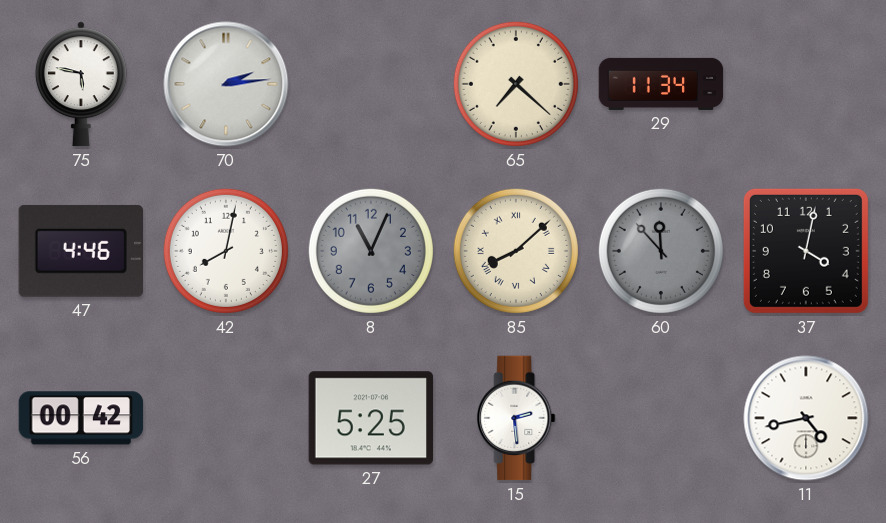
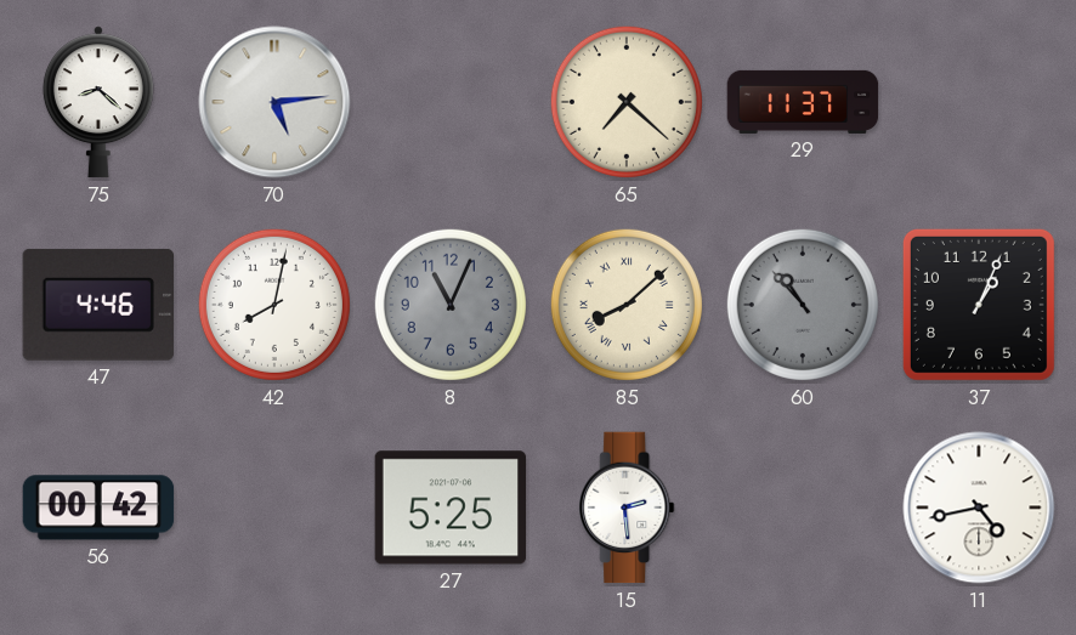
75: 5:47 -> 8:22
70: 2:14 -> 5:14
29: 11:34 -> 11:37
60: 11:53 -> 10:53
37: 4:02 -> 1:04
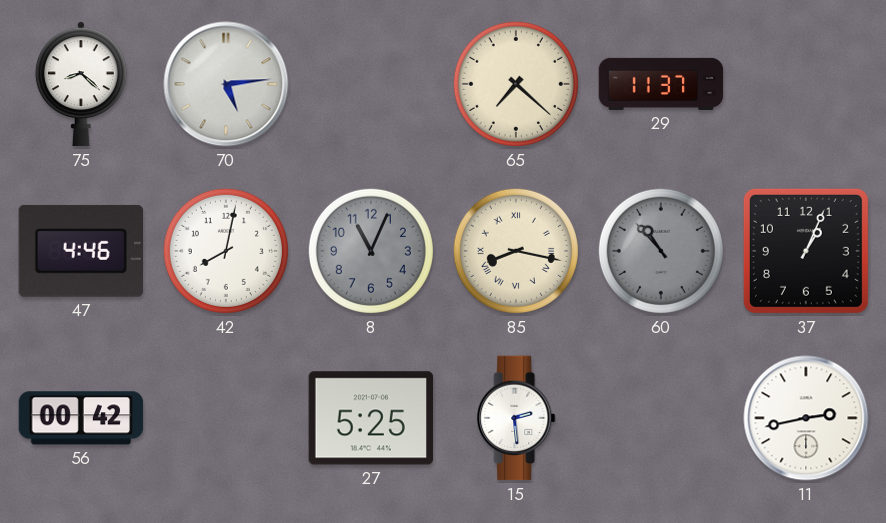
85: 8:08 -> 8:17
11: 4:43 -> 2:43
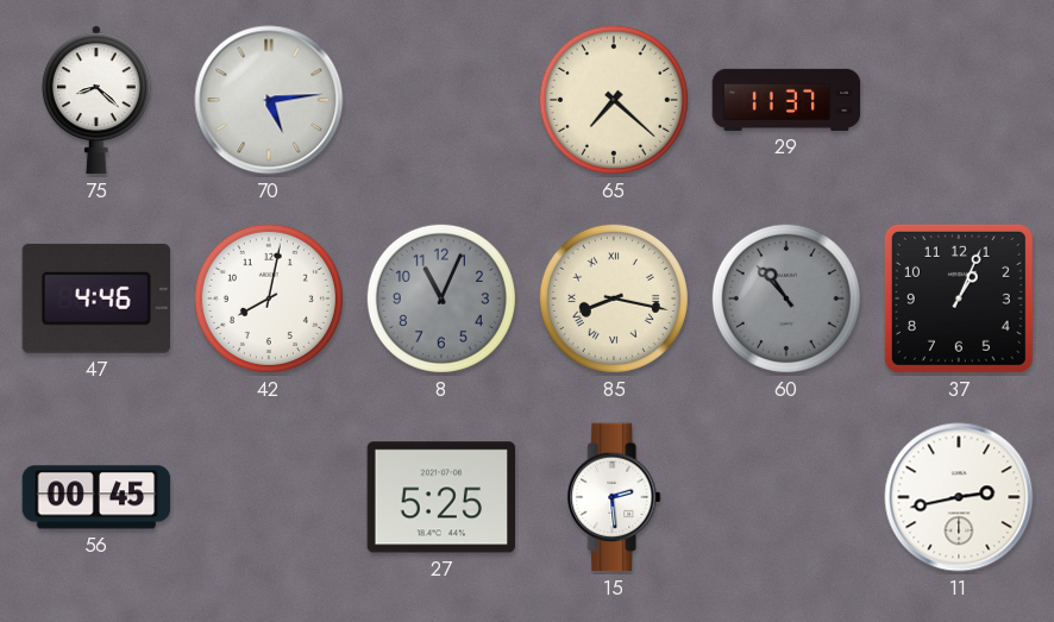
56: 00:42 -> 00:45
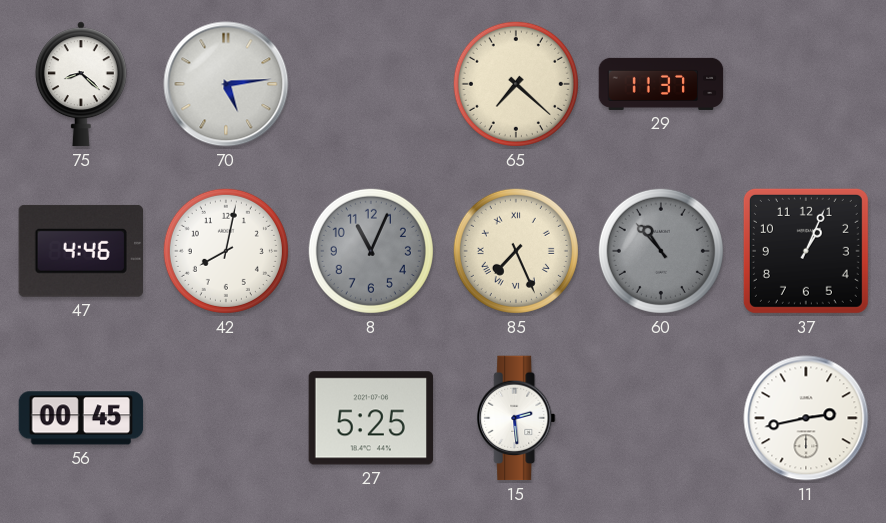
85: 8:17 -> 7:26
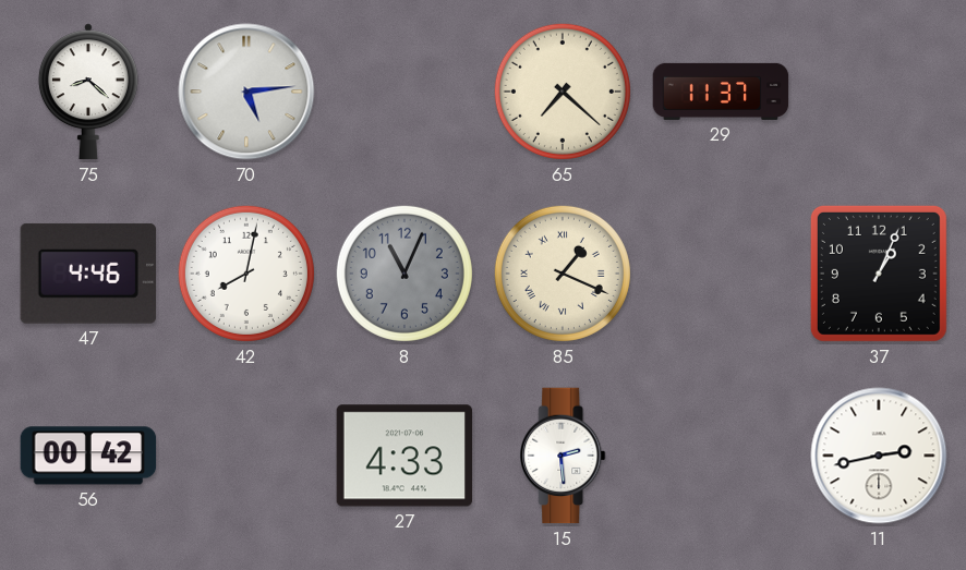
85: 7:26 -> 1:19
60: 10:53 -> none
56: 00:45 -> 00:42
27: 5:25 -> 4:33
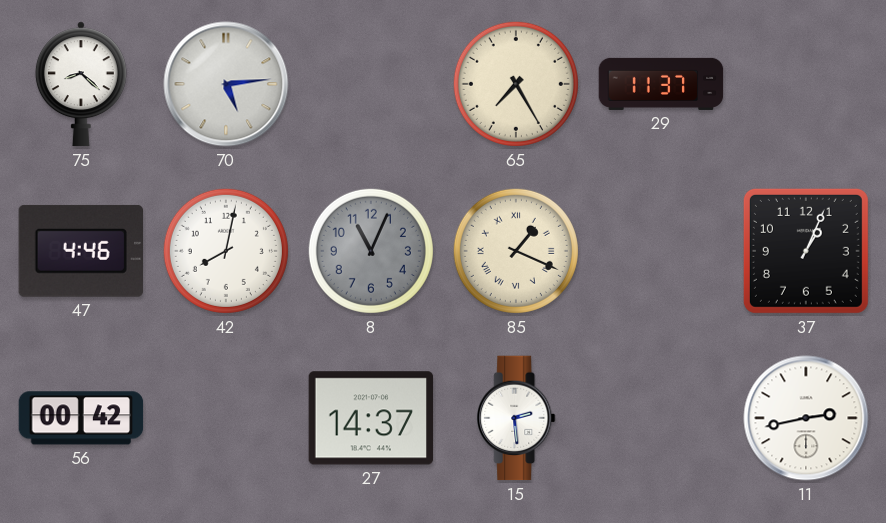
65: 7:22 -> 7:25
27: 4:33 -> 14:37
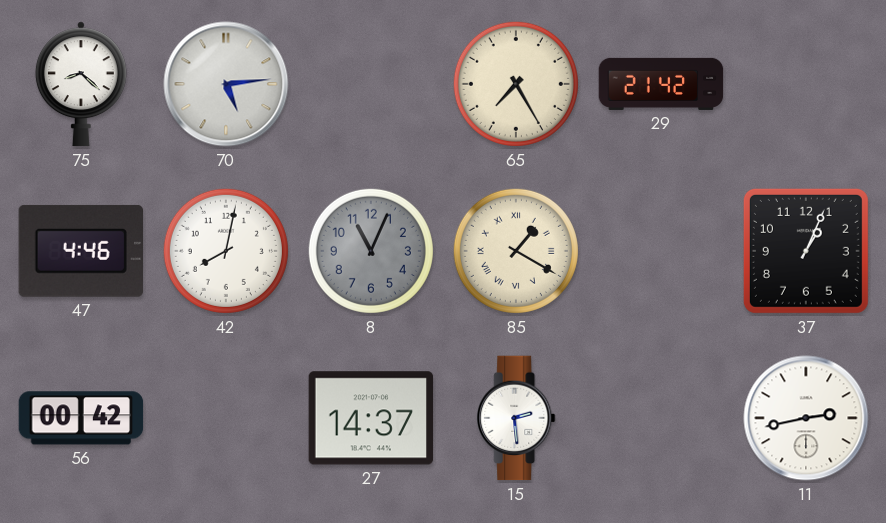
29: 11:37 -> 21:42
85: 1:19 -> 1:20
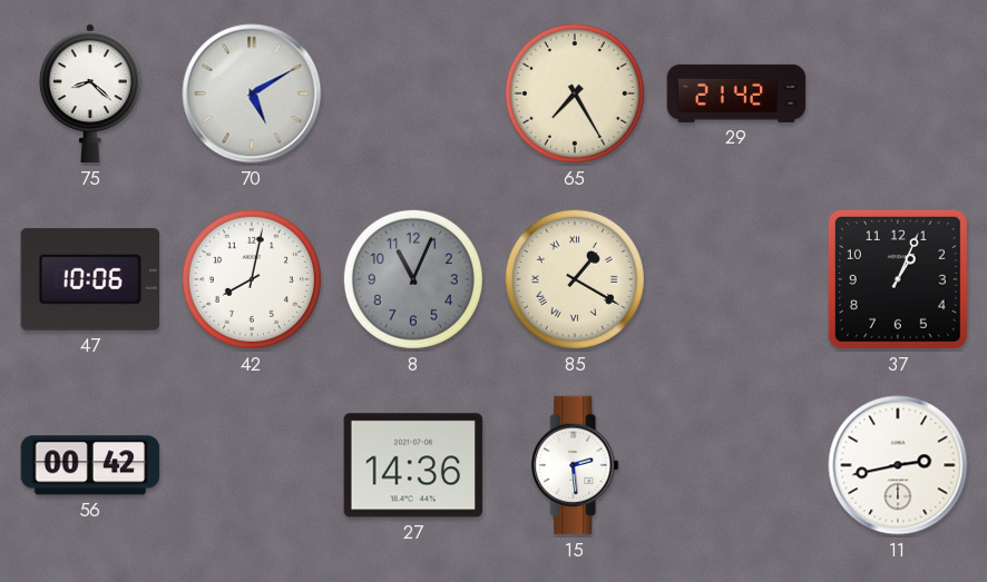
70: 5:14 -> 5:10
47: 4:46 -> 10:06
27: 14:37 -> 14:36
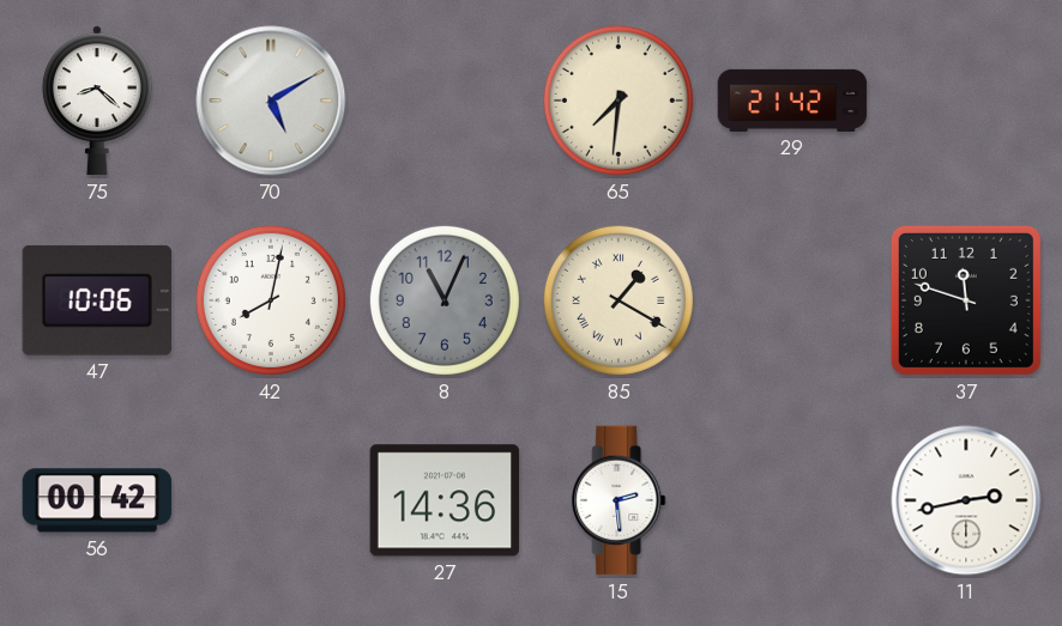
65: 7:25 -> 7:31
37: 1:04 -> 11:48
